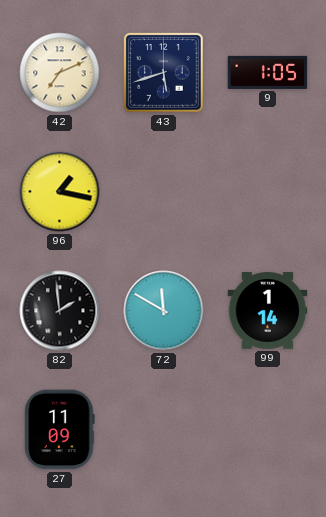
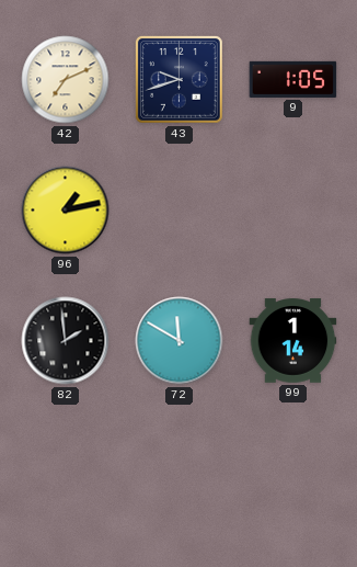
43: 5:42 -> 9:42
96: 1:17 -> 1:13
27: 11:09 -> none
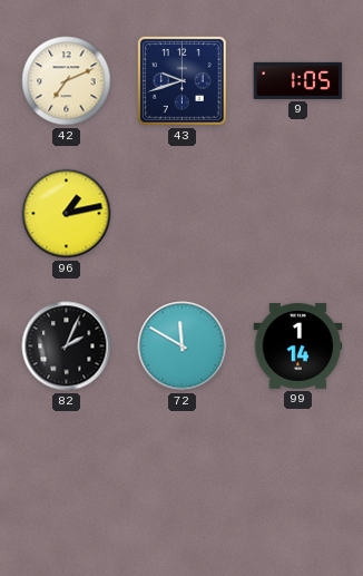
82: 1:59 -> 2:04
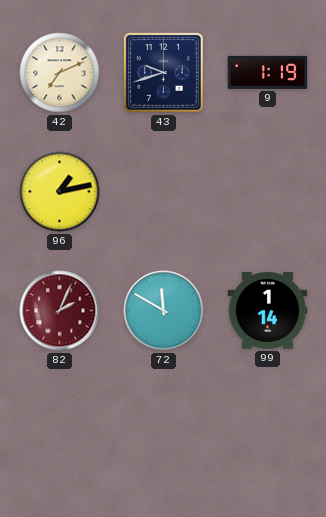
9: 1:05 -> 1:19
82 dial: black -> burgundy
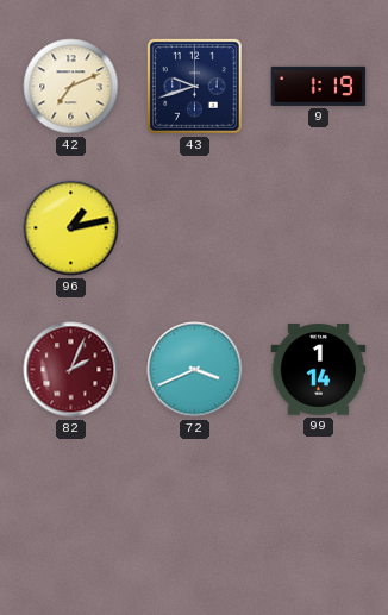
72: 11:50 -> 3:41
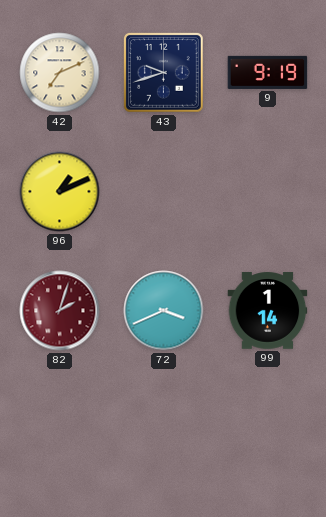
9: 1:19 -> 9:19
96: 1:13 -> 1:11
82: 2:04 -> 2:03
